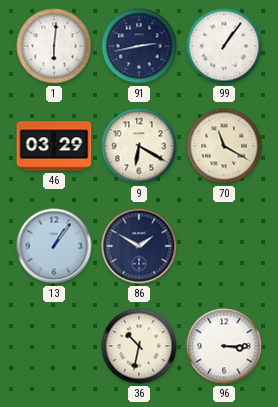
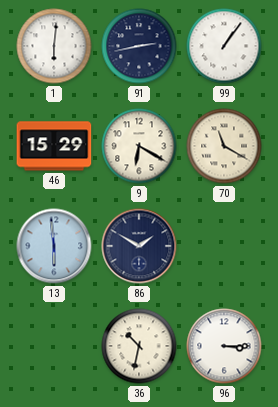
46: 03:29 -> 15:29
13: 1:06 -> 5:59
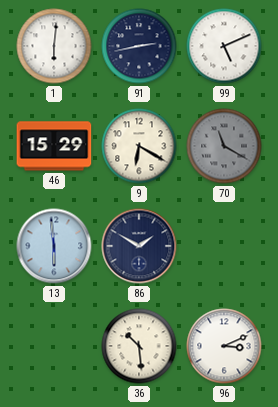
99: 1:06 -> 5:11
70 dial: cream -> grey
36: 10:32 -> 10:29
96: 3:15 -> 3:11
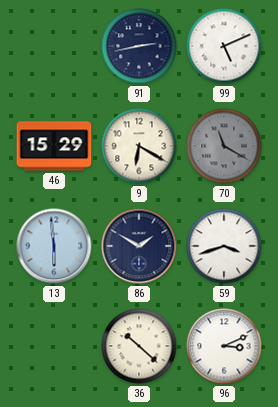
1: 6:01 -> none
59: none -> 3:42
36: 10:29 -> 10:22
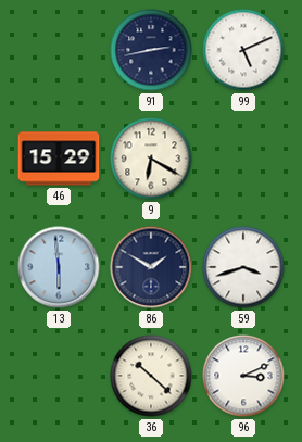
70: 11:20 -> none
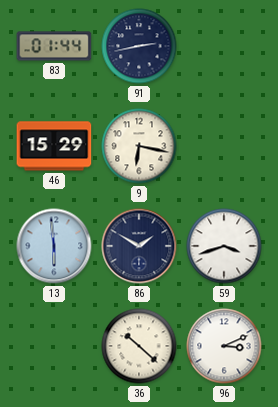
83: none -> 01:44
99: 5:11 -> none
9: 6:20 -> 6:17
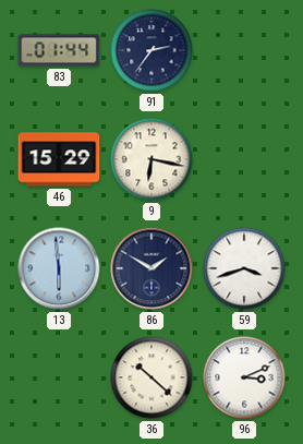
91: 2:43 -> 2:36
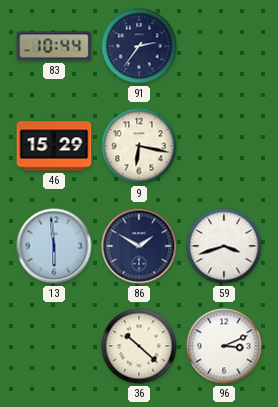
83: 01:44 -> 10:44
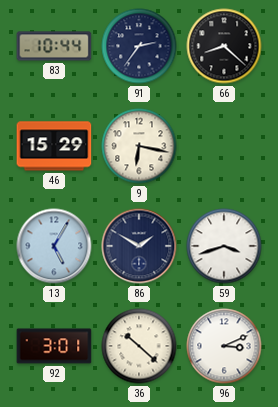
66: none -> 8:22
13: 5:59 -> 5:05
92: none -> 3:01
